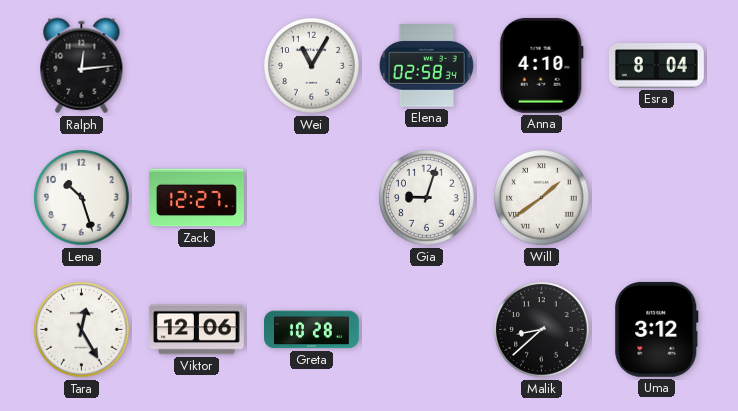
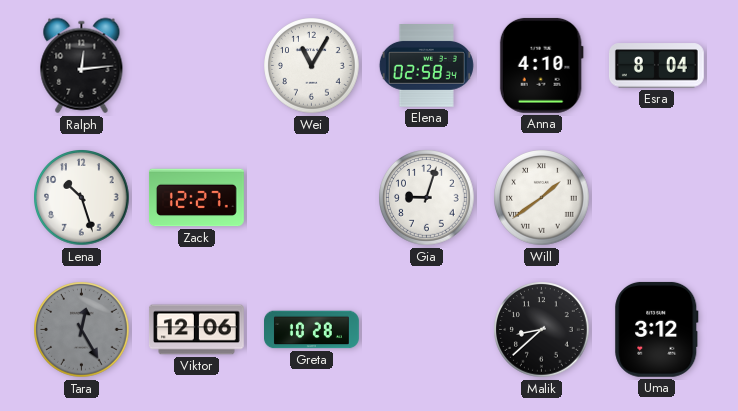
Tara dial: white -> grey
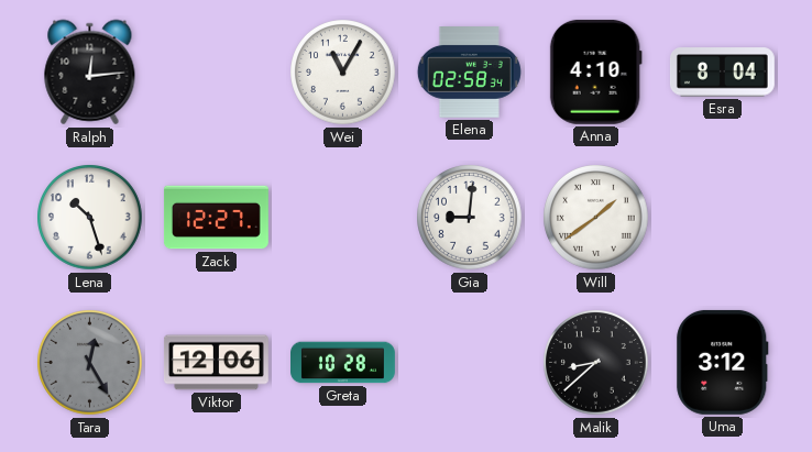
Gia: 9:03 -> 9:01
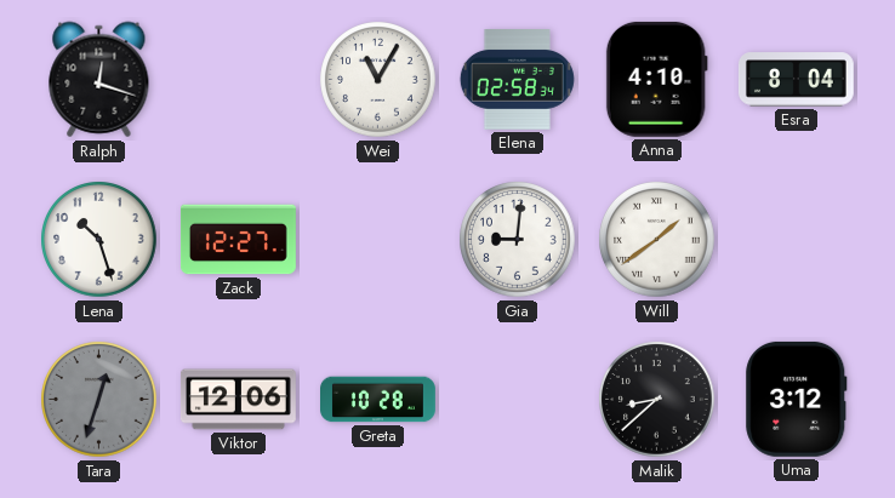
Ralph: 12:14 -> 12:18
Tara: 12:25 -> 12:33
